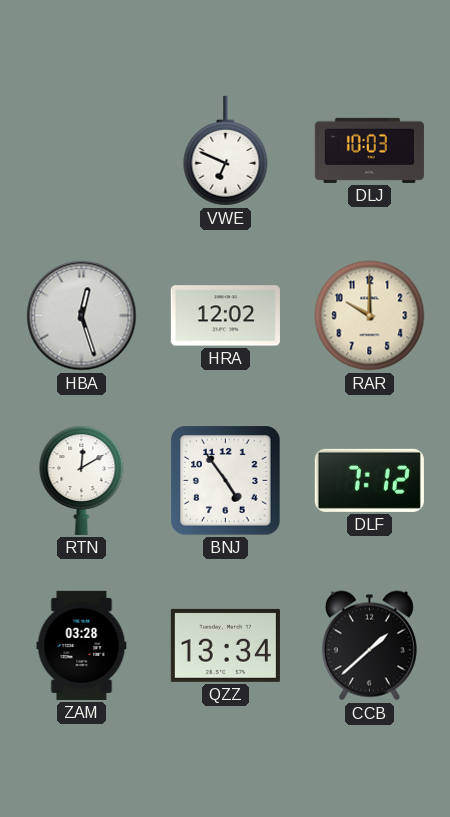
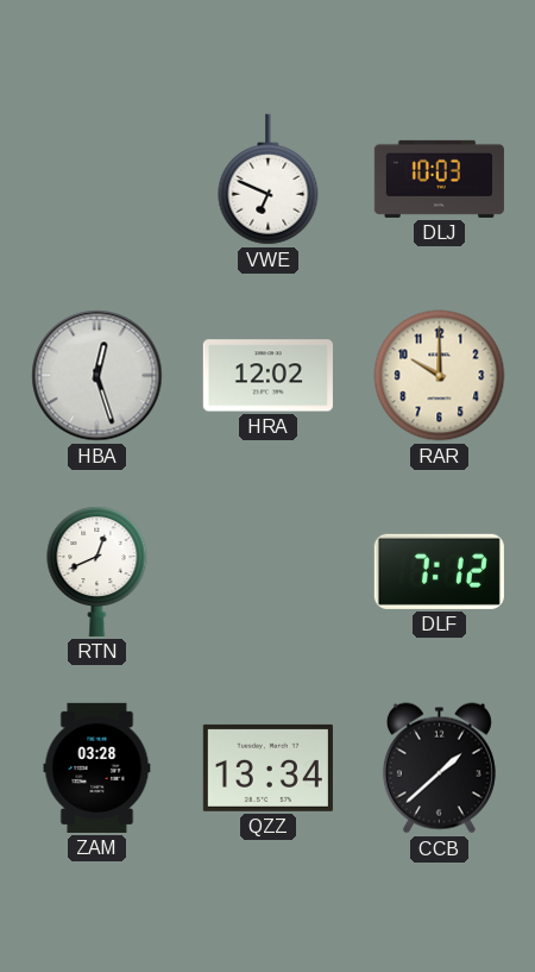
RTN: 12:10 -> 12:41
BNJ: 4:54 -> none
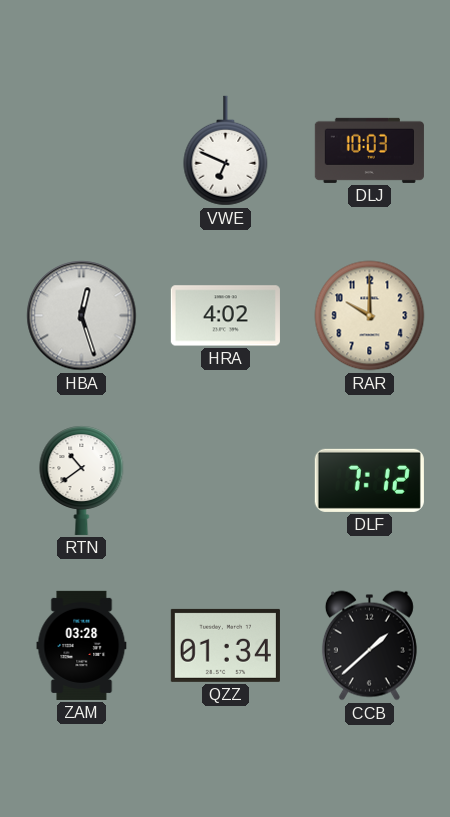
HRA: 12:02 -> 4:02
RTN: 12:41 -> 10:39
QZZ: 13:34 -> 01:34
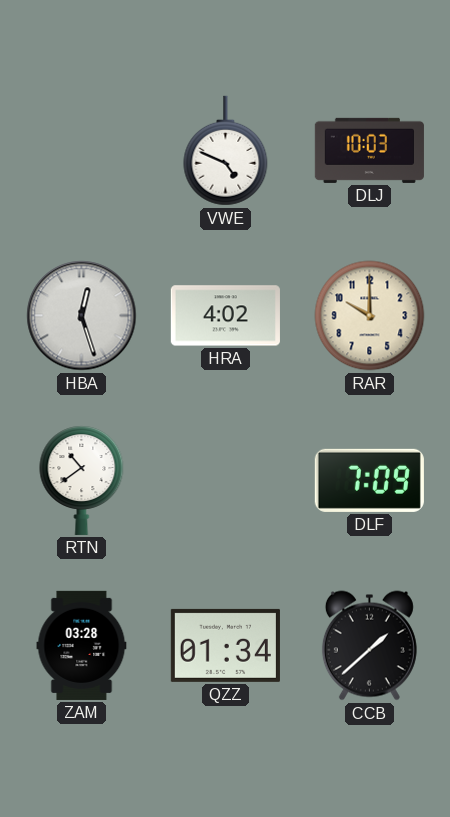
VWE: 6:49 -> 4:49
DLF: 7:12 -> 7:09
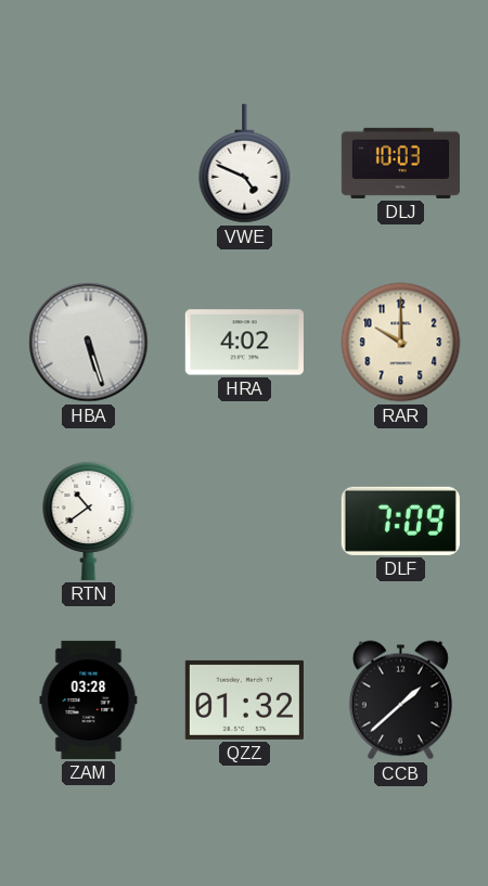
HBA: 12:27 -> 5:27
QZZ: 01:34 -> 01:32
